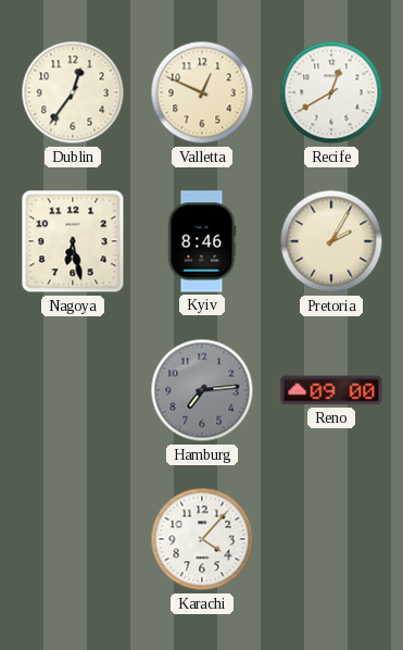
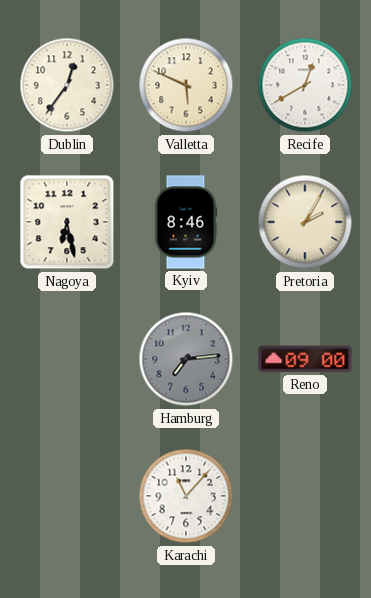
Valletta: 12:49 -> 5:49
Karachi: 4:07 -> 11:07
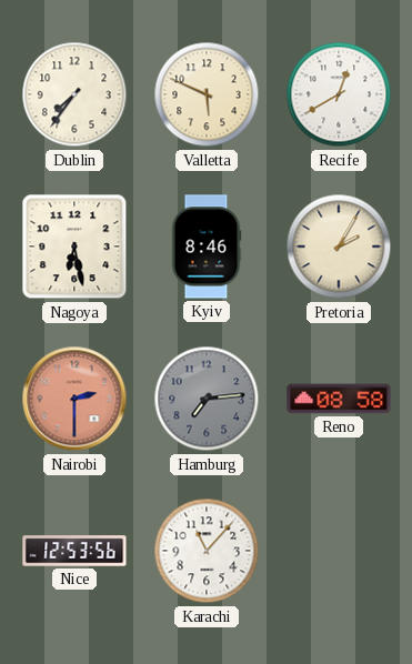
Dublin: 12:36 -> 7:36
Nairobi: none -> 2:30
Reno: 09:00 -> 08:58
Nice: none -> 12:53
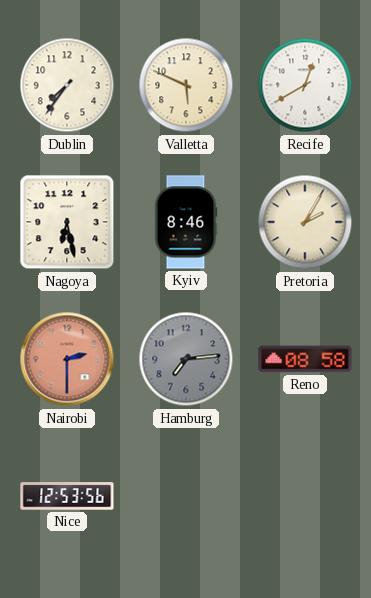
Karachi: 11:07 -> none
